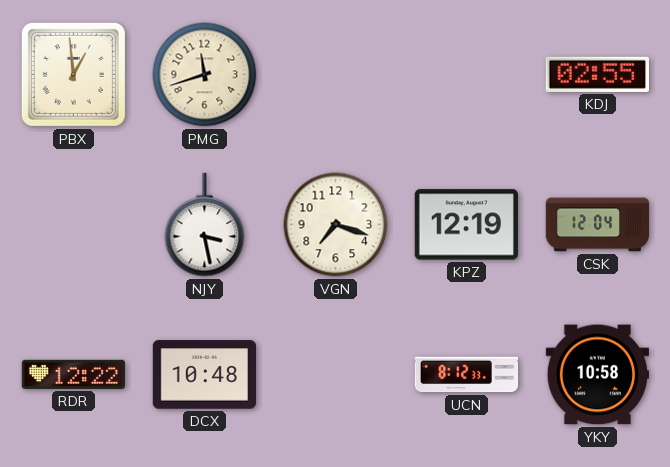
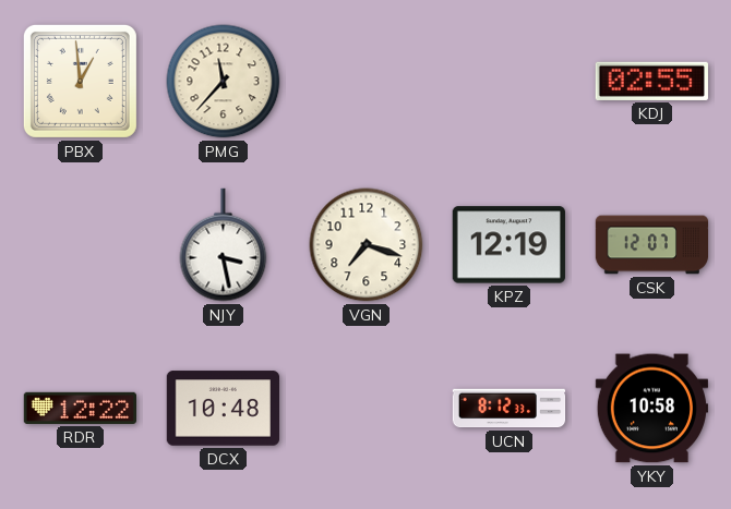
PMG: 11:42 -> 11:37
CSK: 12:04 -> 12:07
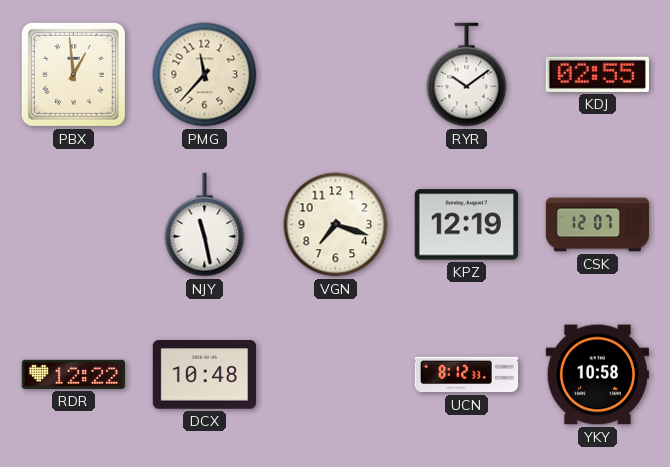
RYR: none -> 10:09
NJY: 3:28 -> 11:28
